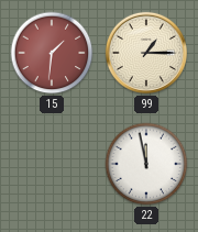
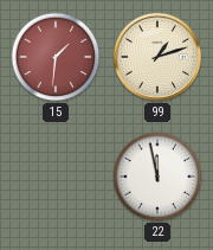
99: 1:15 -> 1:12
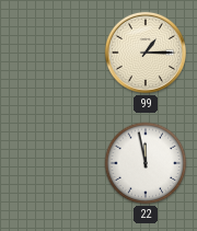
15: 1:31 -> none
99: 1:12 -> 1:15
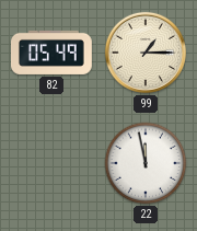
82: none -> 05:49
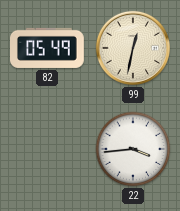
99: 1:15 -> 12:32
22: 11:58 -> 3:44
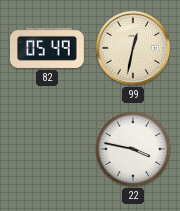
22: 3:44 -> 3:47
